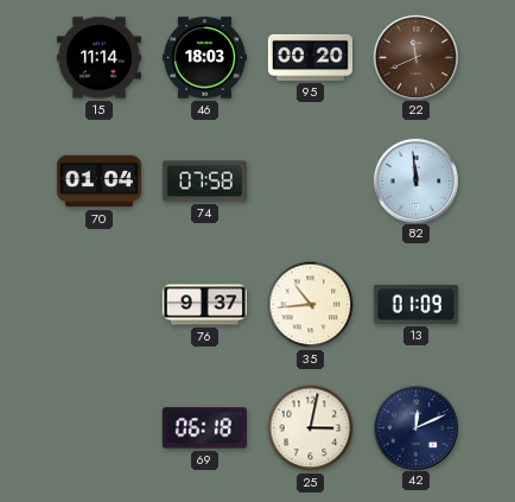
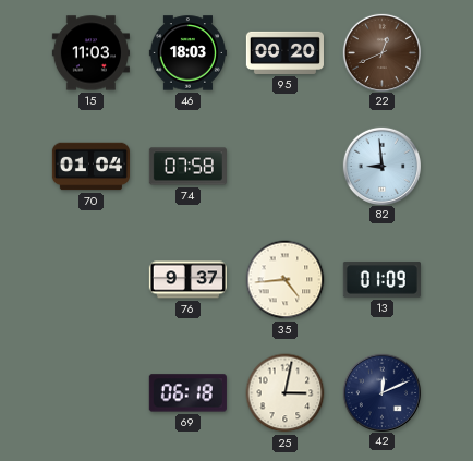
15: 11:14 -> 11:03
22: 11:41 -> 12:41
82: 11:59 -> 8:59
35: 10:44 -> 4:44
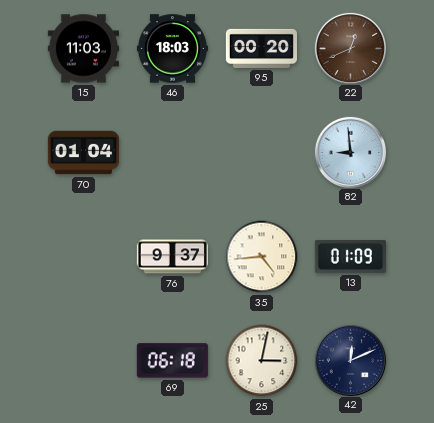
74: 07:58 -> none
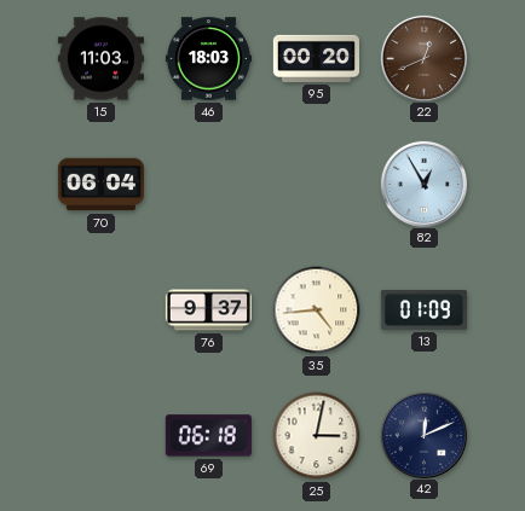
70: 01:04 -> 06:04
82: 8:59 -> 12:55
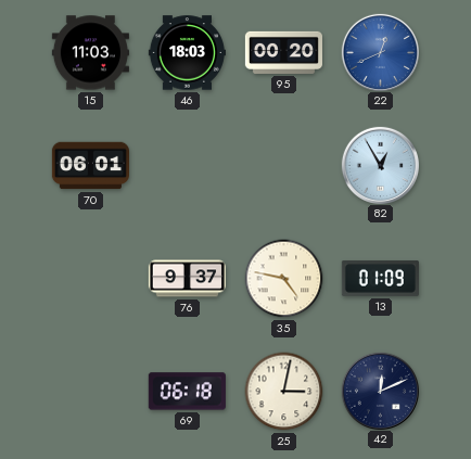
22 dial: brown -> blue
70: 06:04 -> 06:01
35: 4:44 -> 4:47
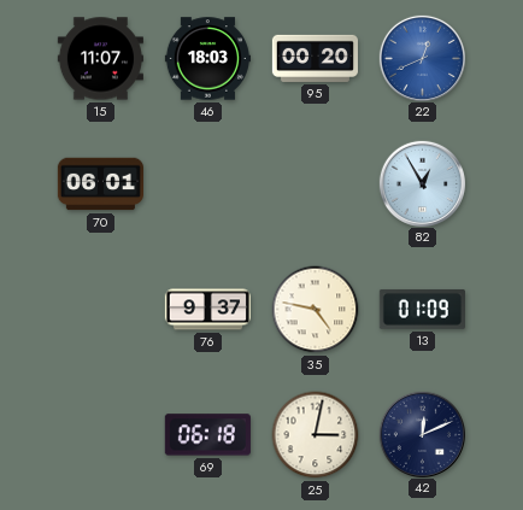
15: 11:03 -> 11:07
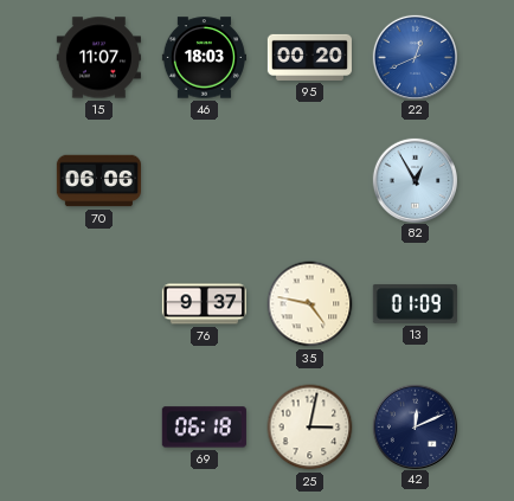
70: 06:01 -> 06:06
